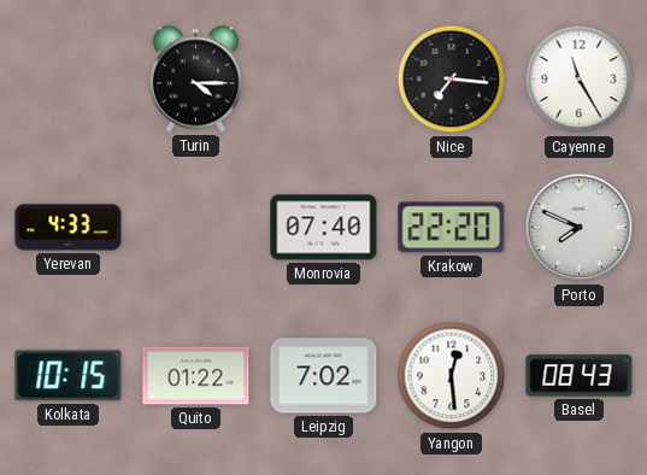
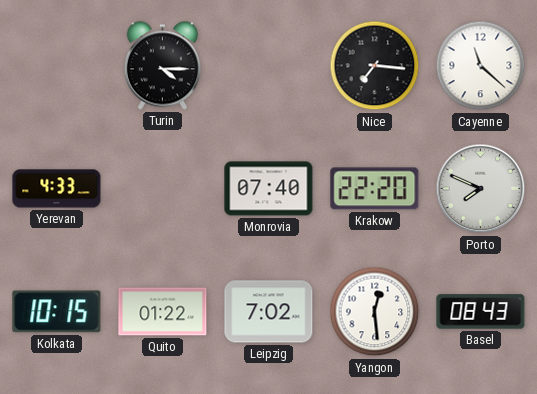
Cayenne: 11:25 -> 11:22
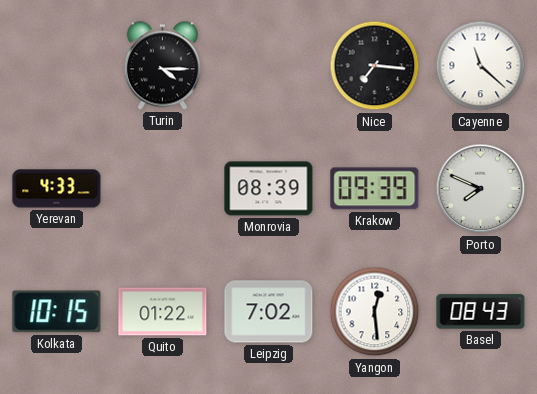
Monrovia: 07:40 -> 08:39
Krakow: 22:20 -> 09:39
